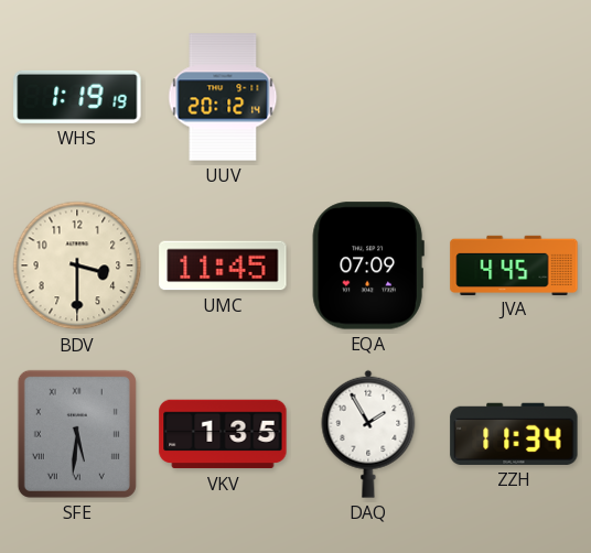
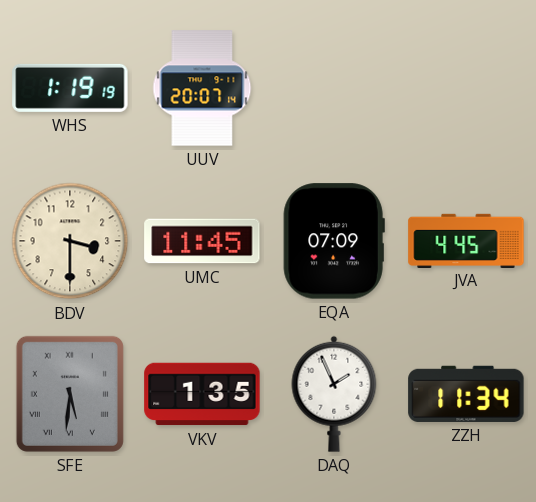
UUV: 20:12 -> 20:07
DAQ: 1:55 -> 1:56
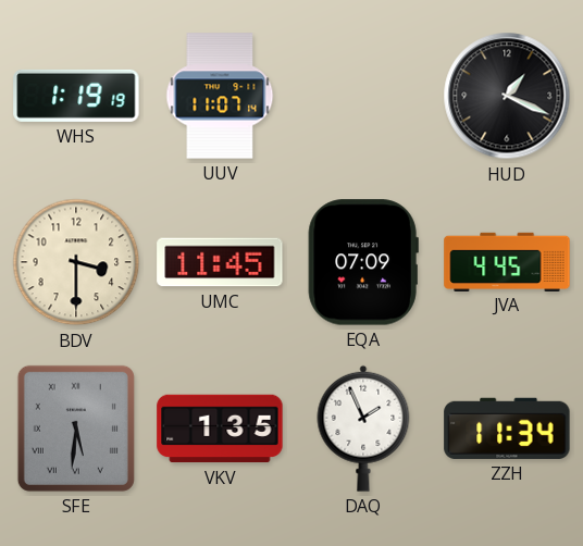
UUV: 20:07 -> 11:07
HUD: none -> 1:19
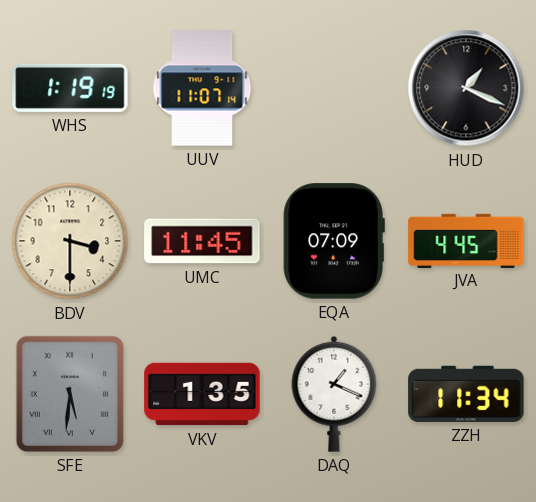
DAQ: 1:56 -> 1:19
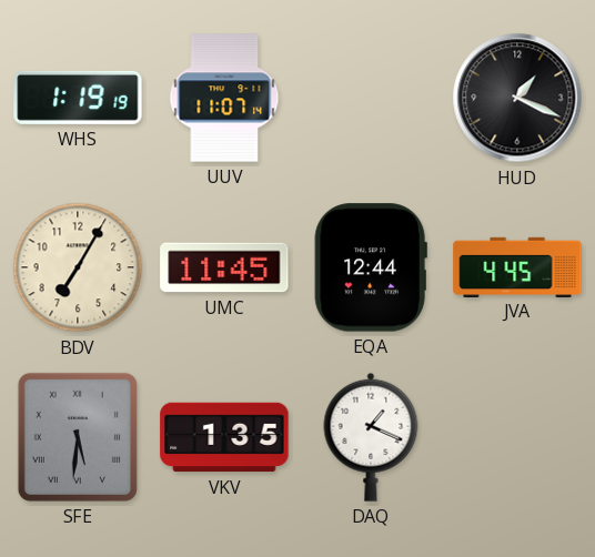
BDV: 3:30 -> 7:05
EQA: 07:09 -> 12:44
ZZH: 11:34 -> none
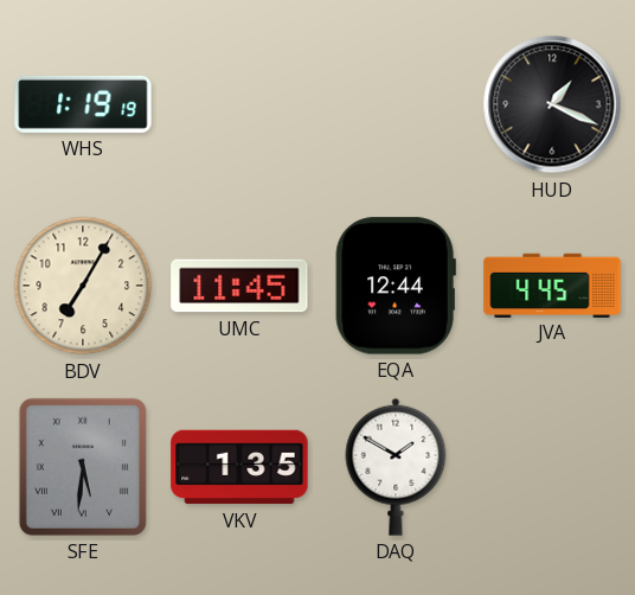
UUV: 11:07 -> none
DAQ: 1:19 -> 1:50
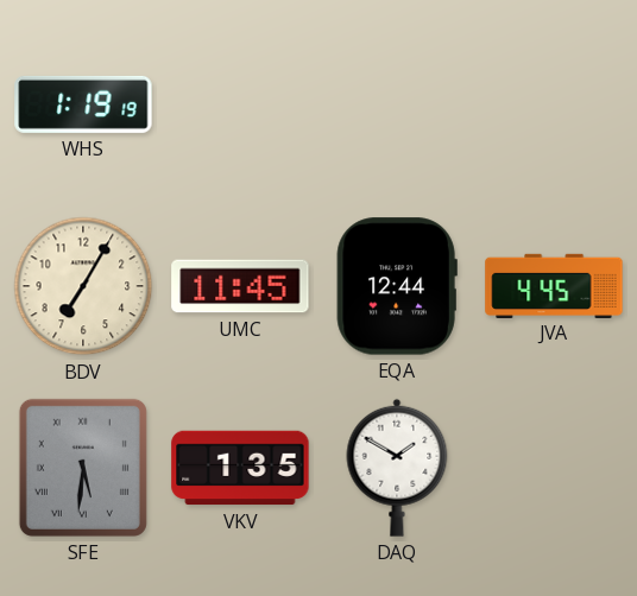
HUD: 1:19 -> none
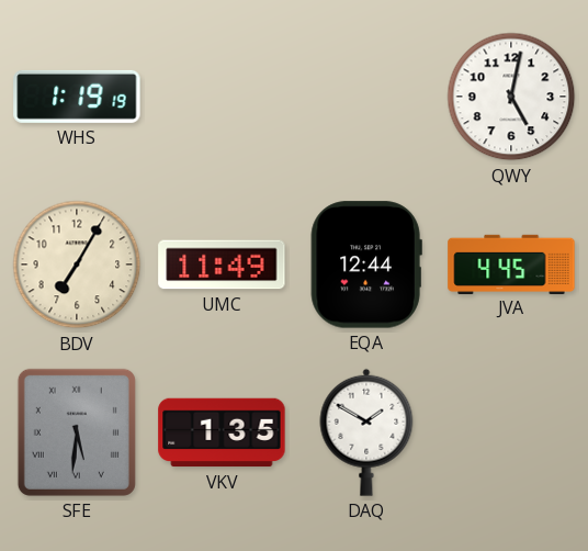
QWY: none -> 5:02
UMC: 11:45 -> 11:49
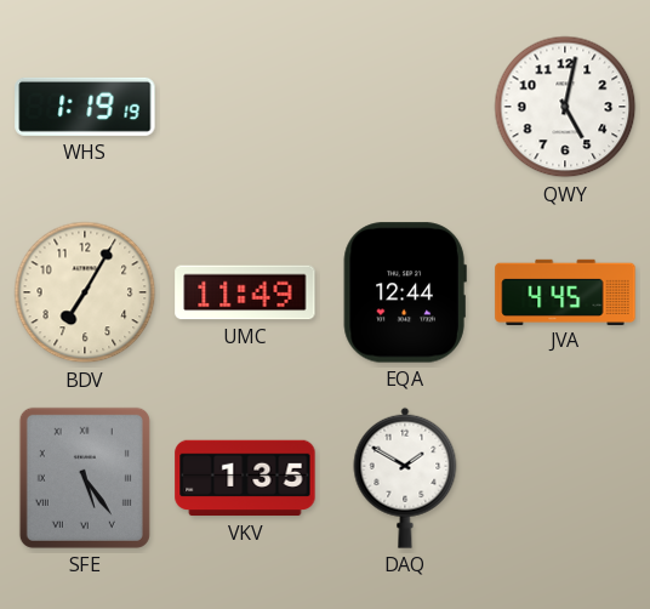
SFE: 5:31 -> 5:24
